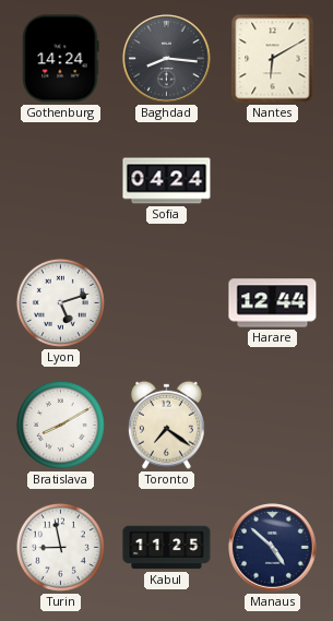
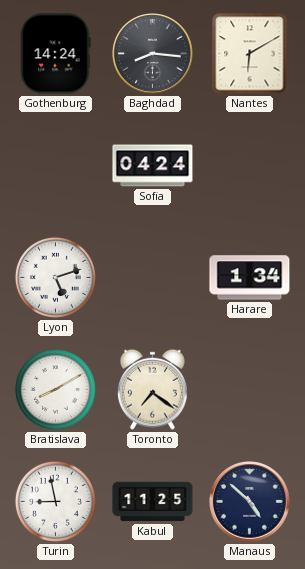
Harare: 12:44 -> 1:34
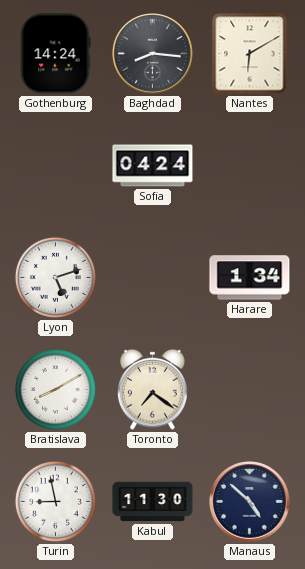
Kabul: 11:25 -> 11:30
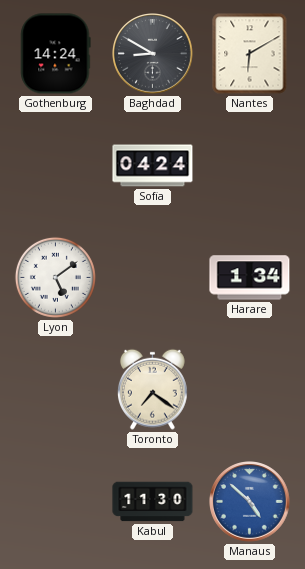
Baghdad: 8:16 -> 8:50
Lyon: 5:12 -> 5:09
Bratislava: 8:10 -> none
Turin: 8:58 -> none
Manaus dial: navy -> blue
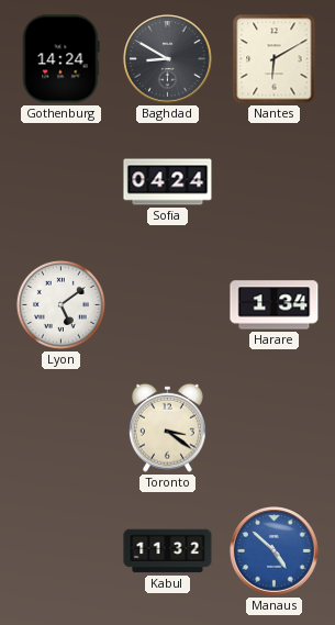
Toronto: 7:21 -> 3:21
Kabul: 11:30 -> 11:32
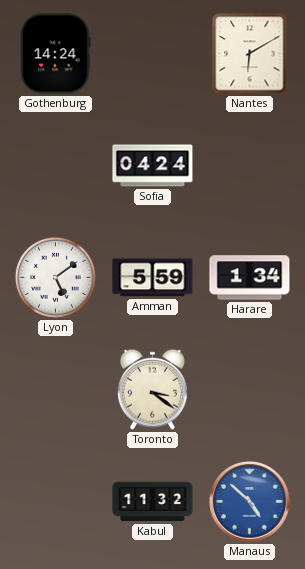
Baghdad: 8:50 -> none
Amman: none -> 5:59
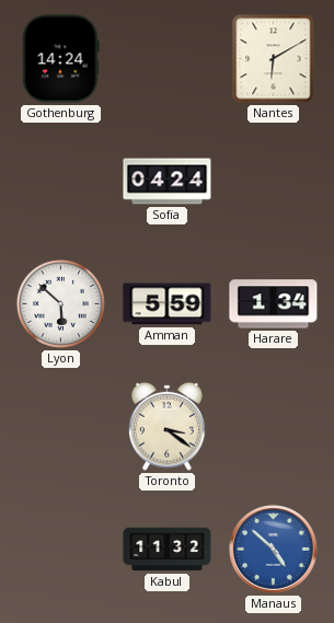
Lyon: 5:09 -> 5:52
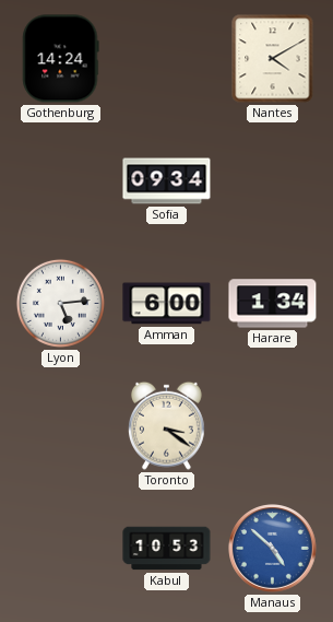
Nantes: 6:10 -> 4:10
Sofia: 04:24 -> 09:34
Lyon: 5:52 -> 5:14
Amman: 5:59 -> 6:00
Kabul: 11:32 -> 10:53
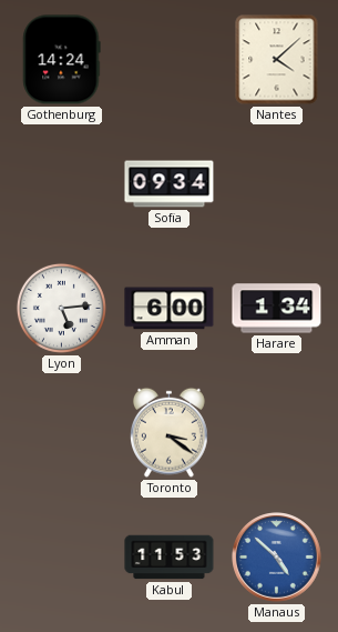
Nantes: 4:10 -> 4:08
Kabul: 10:53 -> 11:53
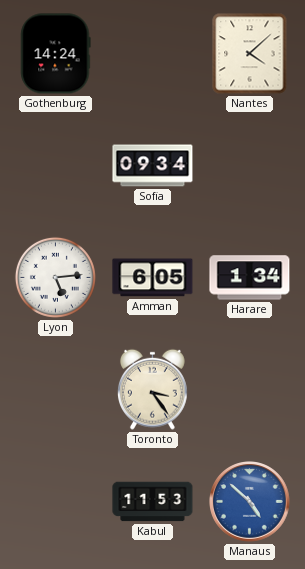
Amman: 6:00 -> 6:05
Toronto: 3:21 -> 3:24
